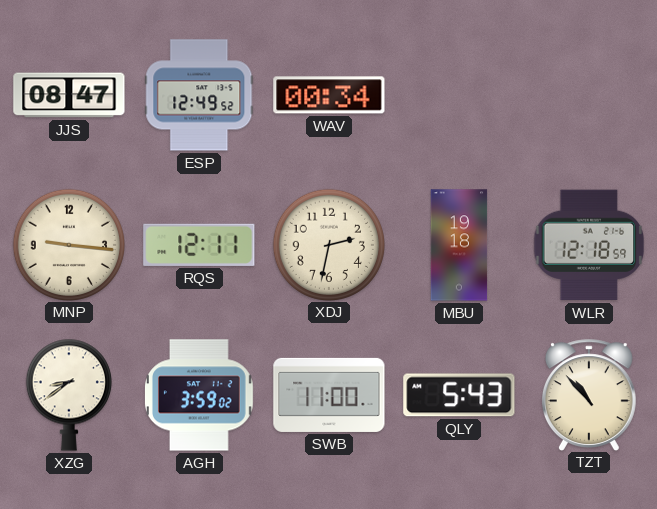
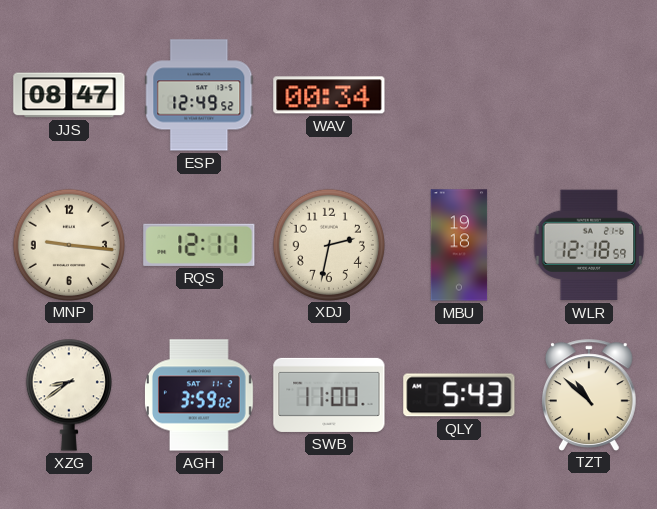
TZT: 10:53 -> 10:52
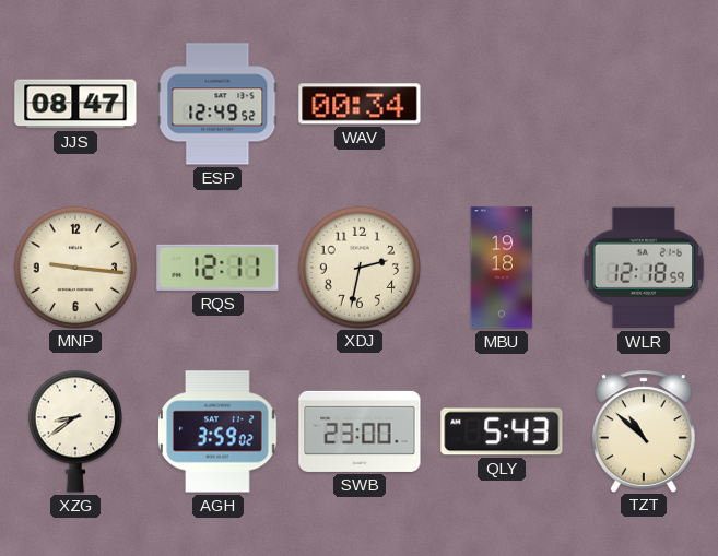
SWB: 11:00 -> 23:00
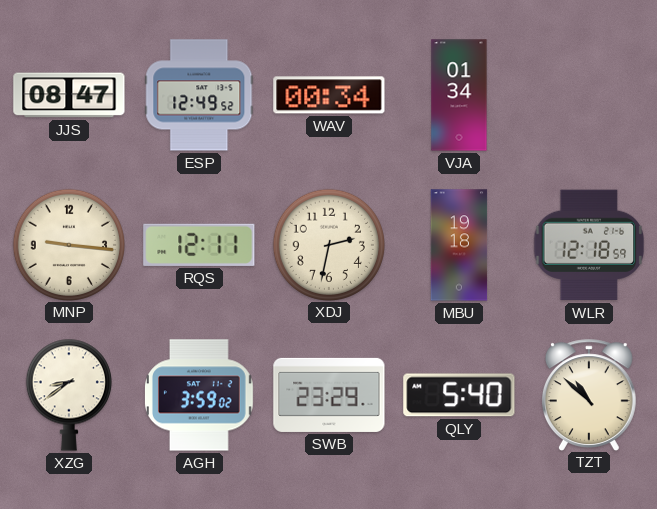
VJA: none -> 01:34
SWB: 23:00 -> 23:29
QLY: 5:43 -> 5:40
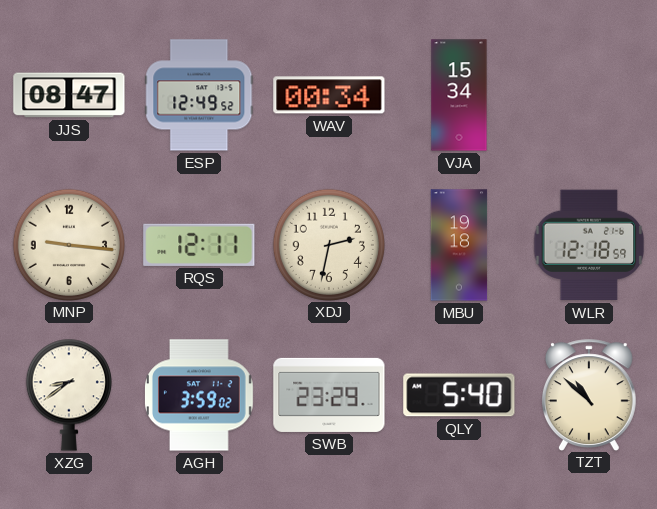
VJA: 01:34 -> 15:34
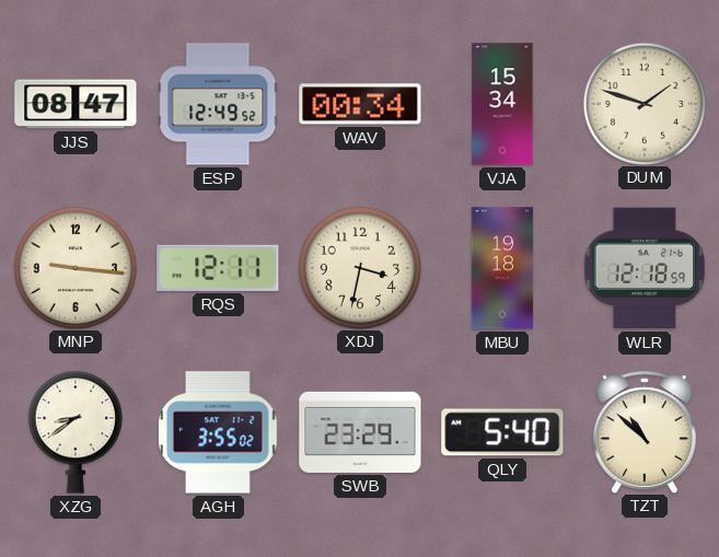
DUM: none -> 1:48
XDJ: 2:32 -> 3:32
AGH: 3:59 -> 3:55
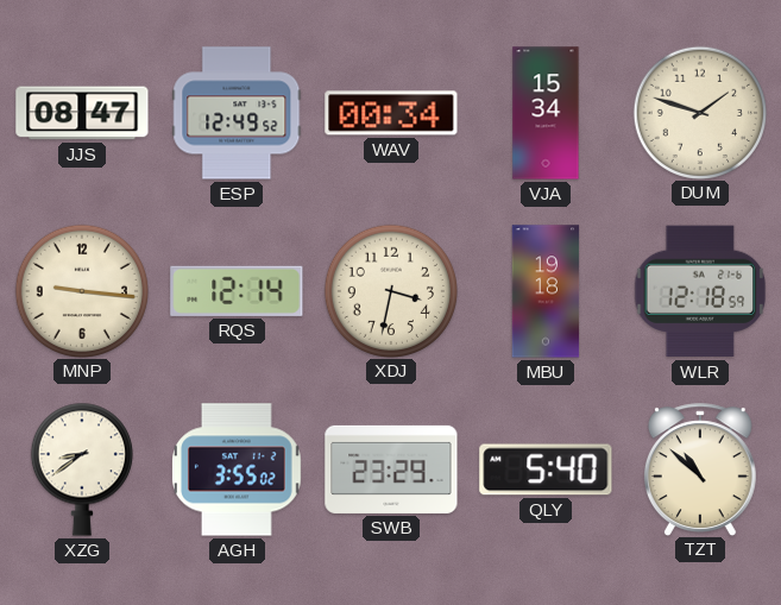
RQS: 12:11 -> 12:14
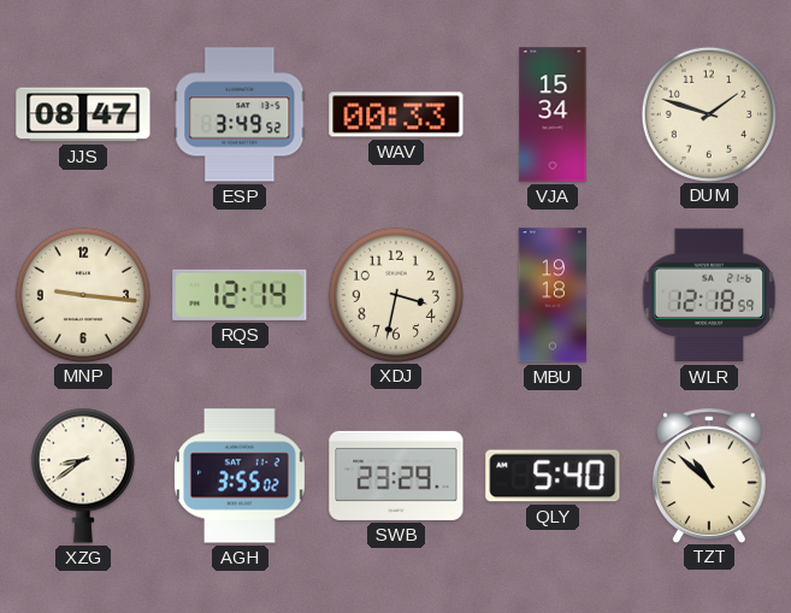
ESP: 12:49 -> 3:49
WAV: 00:34 -> 00:33
